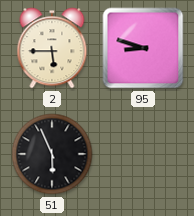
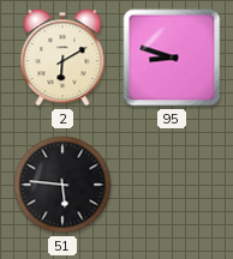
2: 5:45 -> 6:10
51: 5:56 -> 5:46
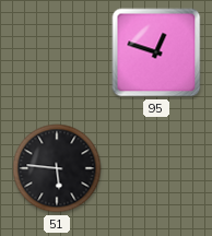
2: 6:10 -> none
95: 8:48 -> 12:48
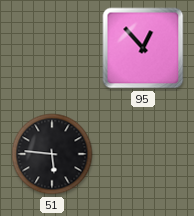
95: 12:48 -> 12:53
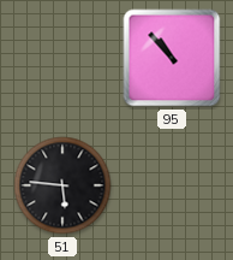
95: 12:53 -> 10:53
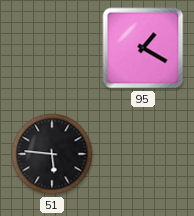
95: 10:53 -> 1:20
